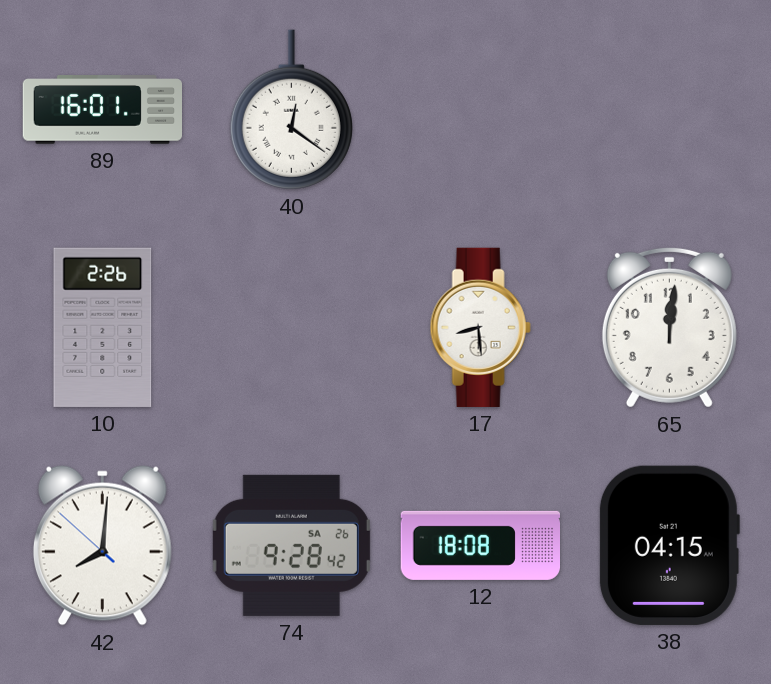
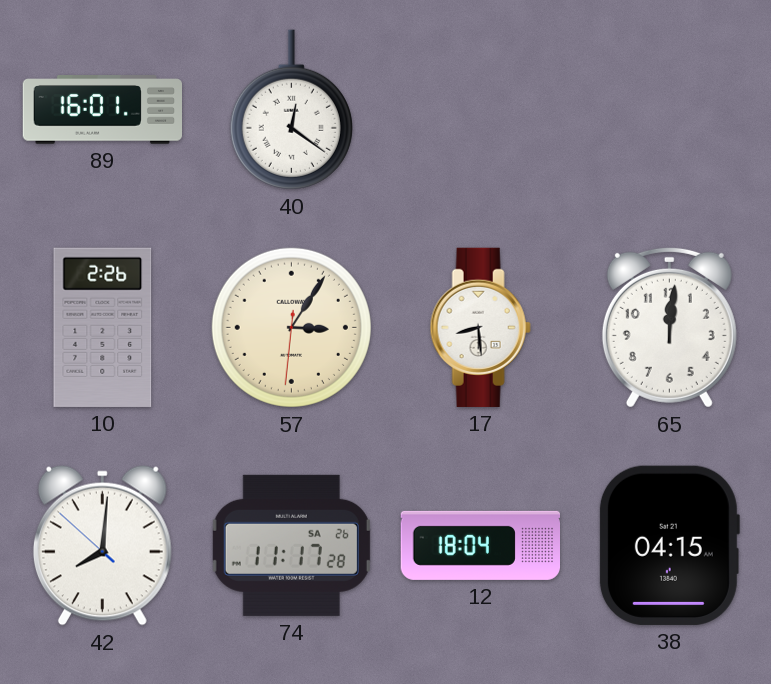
57: none -> 3:05
74: 9:28 -> 11:17
12: 18:08 -> 18:04
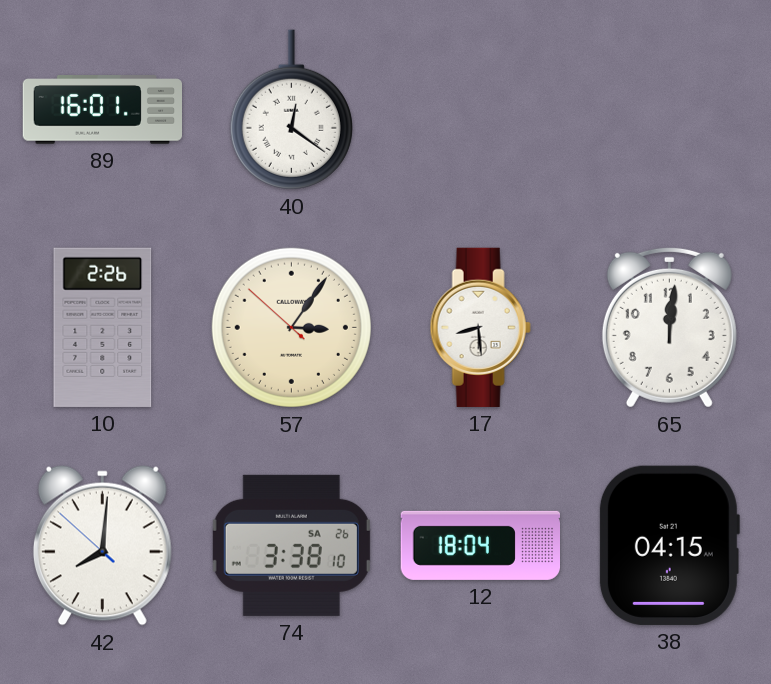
57: 3:05:31 -> 3:05:52
74: 11:17 -> 3:38
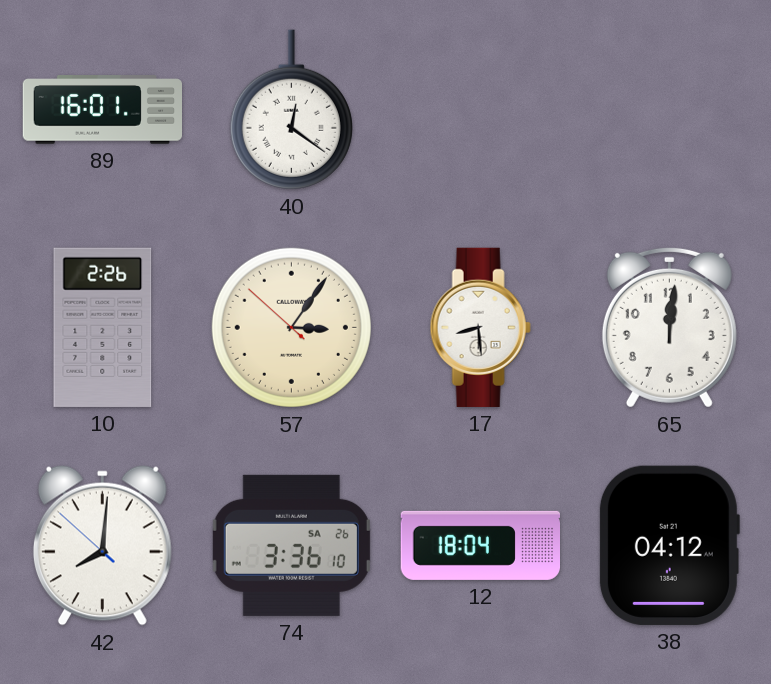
74: 3:38 -> 3:36
38: 04:15 -> 04:12
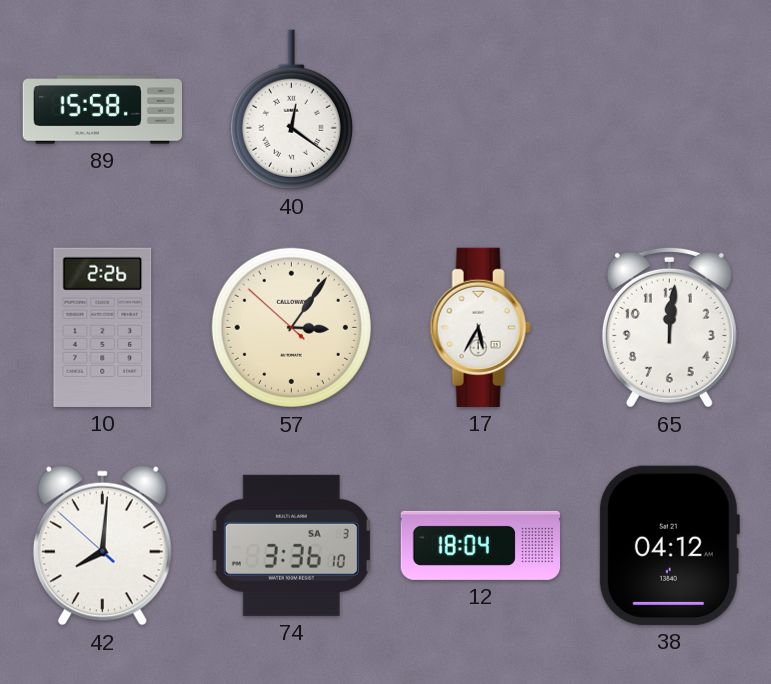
89: 16:01 -> 15:58
17: 8:29 -> 5:35
74 date: SA 26 -> SA 3
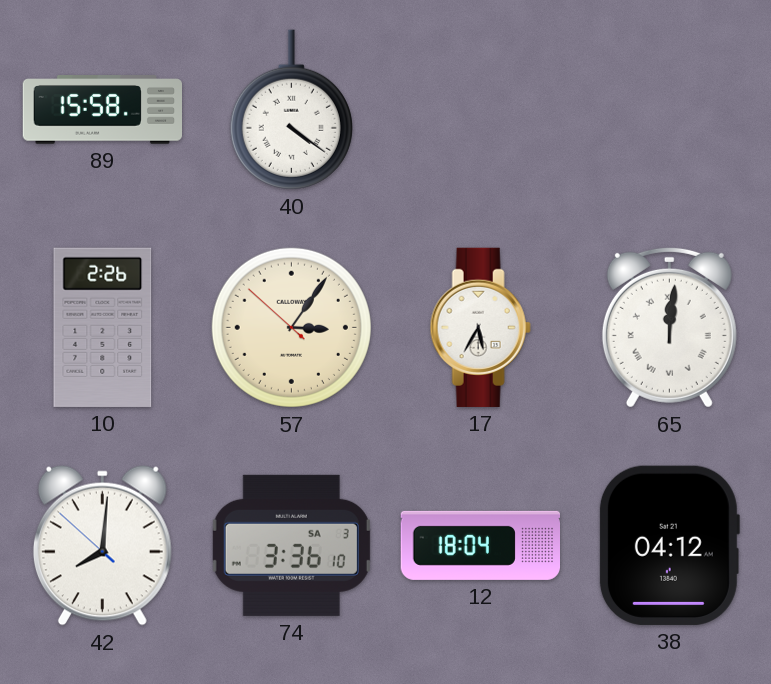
40: 12:21 -> 4:21
65 numerals: Arabic -> Roman
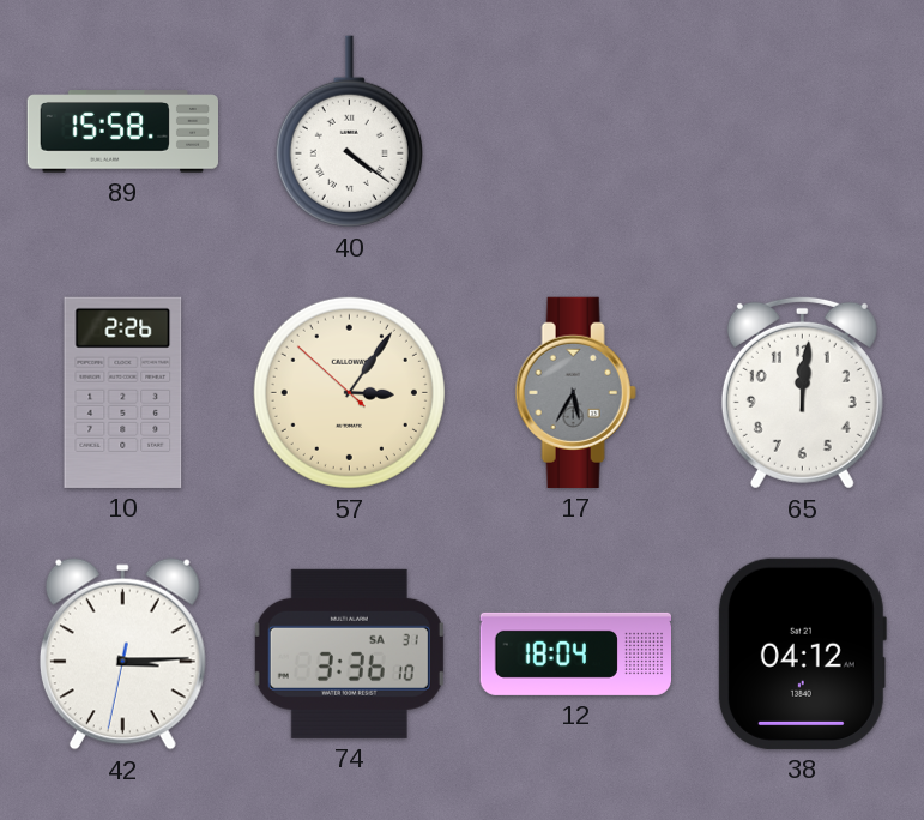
17 dial: white -> grey
65 numerals: Roman -> Arabic
42: 8:00 -> 3:14
74 date: SA 3 -> SA 31
